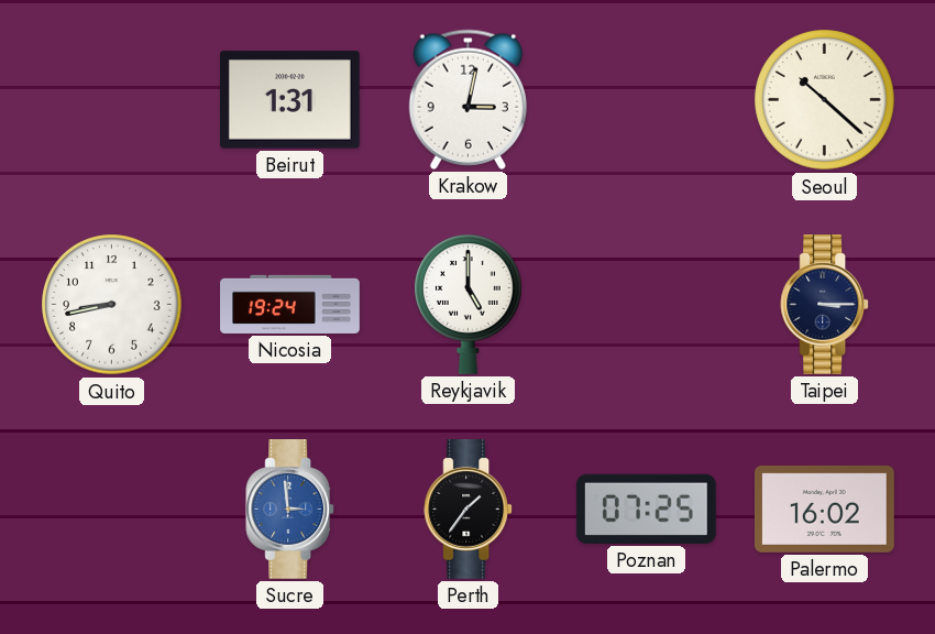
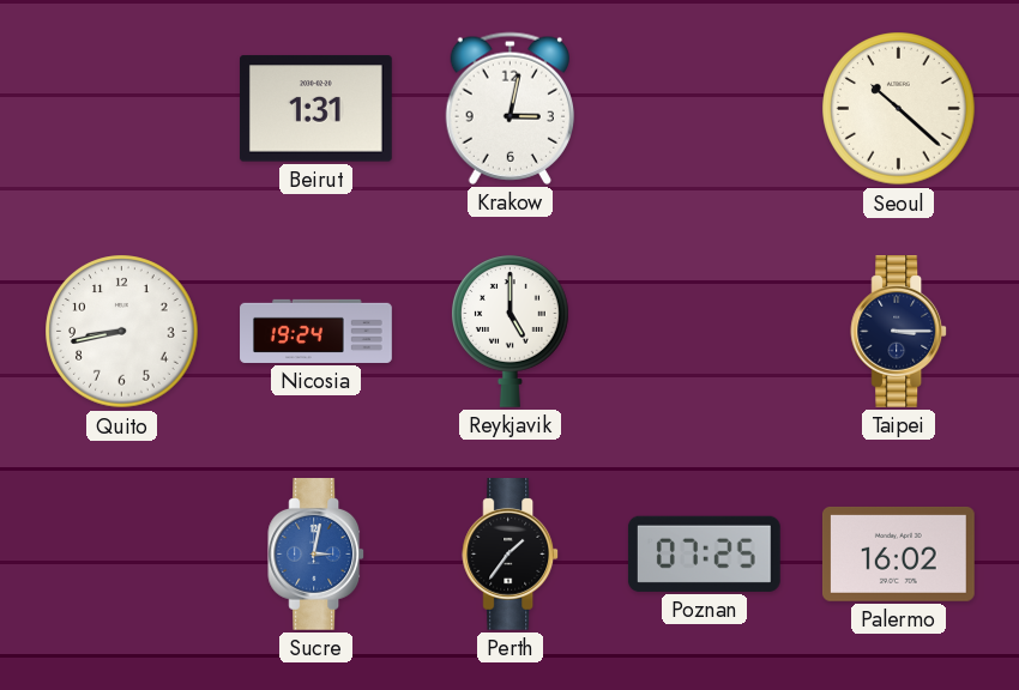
Sucre: 2:59 -> 3:02
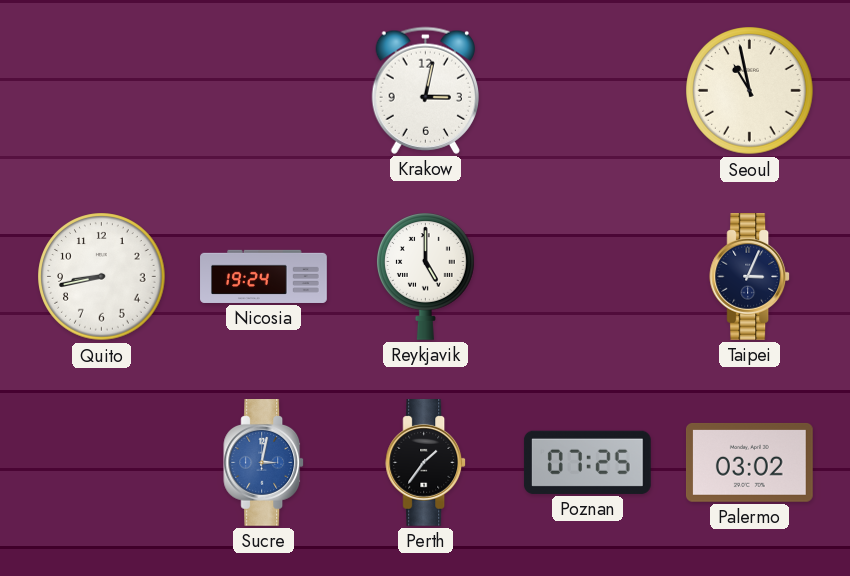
Beirut: 1:31 -> none
Seoul: 10:22 -> 10:58
Taipei: 3:15 -> 3:04
Palermo: 16:02 -> 03:02
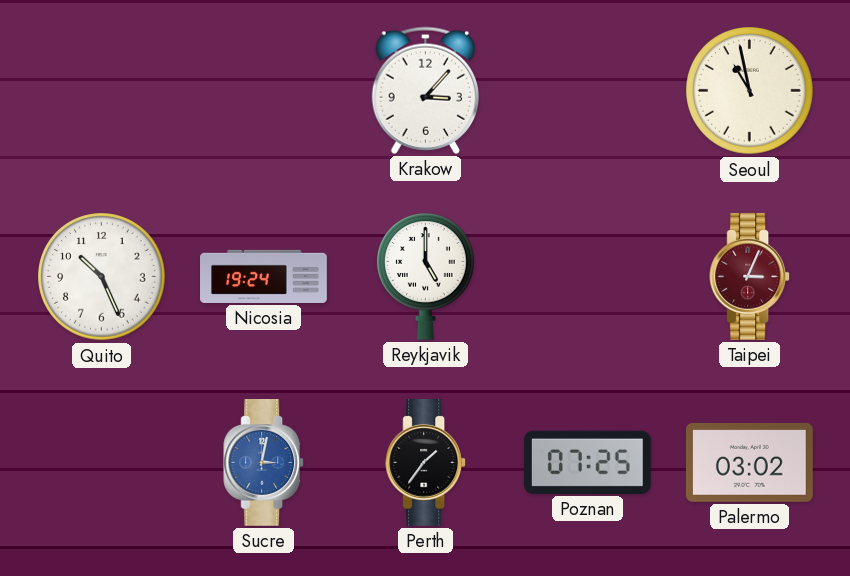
Krakow: 3:02 -> 3:07
Quito: 8:43 -> 10:26
Taipei dial: navy -> burgundy
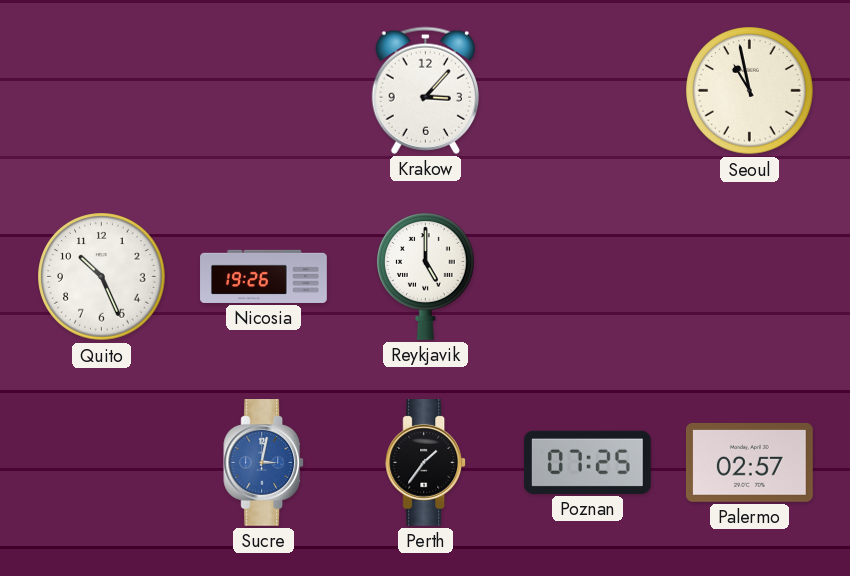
Nicosia: 19:24 -> 19:26
Taipei: 3:04 -> none
Palermo: 03:02 -> 02:57
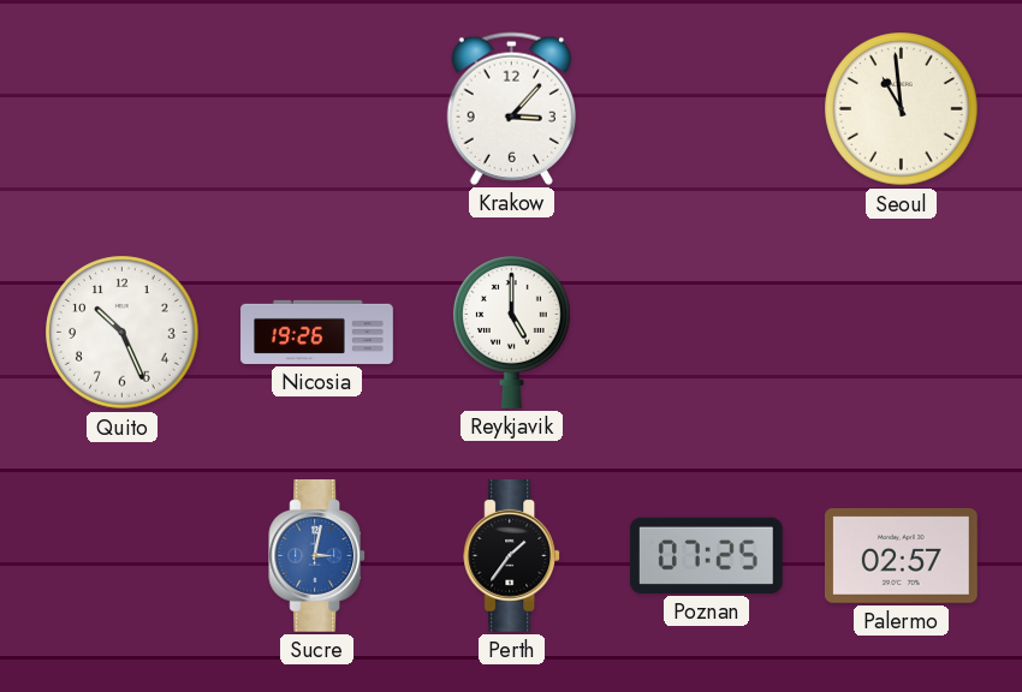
Seoul: 10:58 -> 10:59
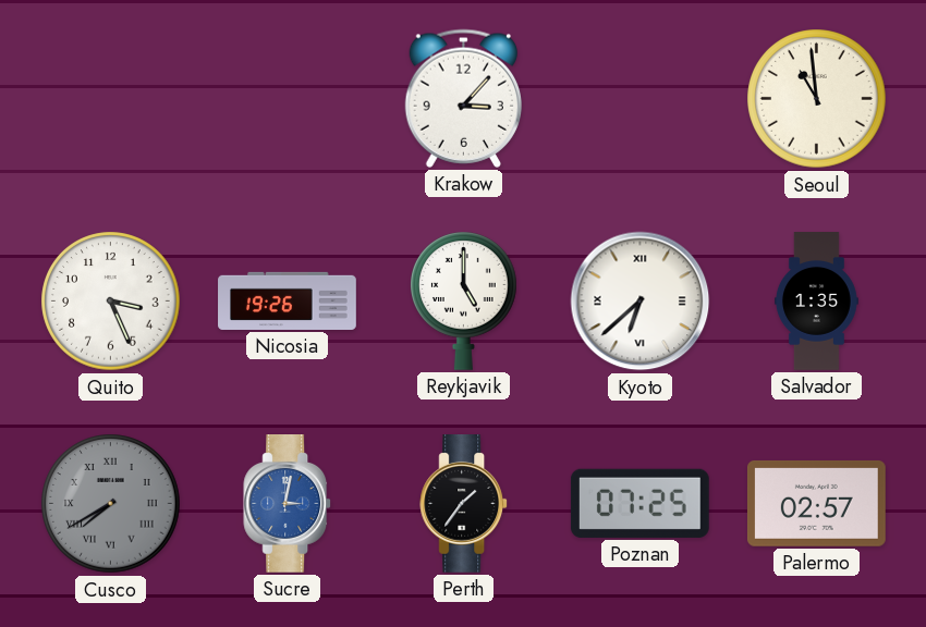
Quito: 10:26 -> 3:26
Kyoto: none -> 6:38
Salvador: none -> 1:35
Cusco: none -> 7:40
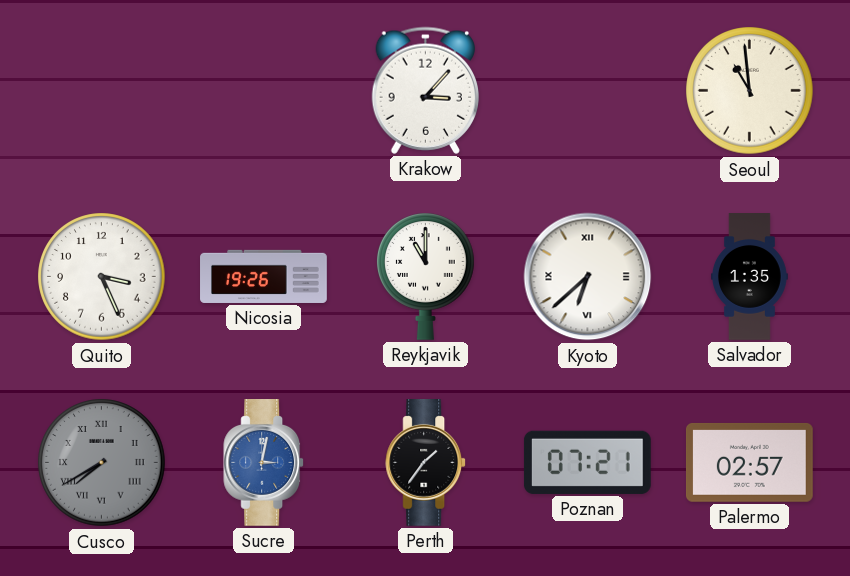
Reykjavik: 5:00 -> 11:00
Poznan: 07:25 -> 07:21
